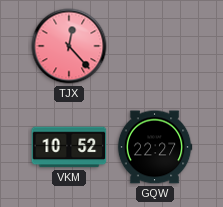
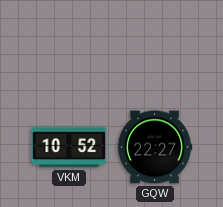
TJX: 12:23 -> none
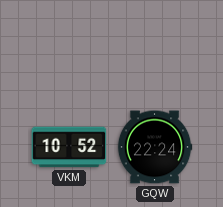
GQW: 22:27 -> 22:24
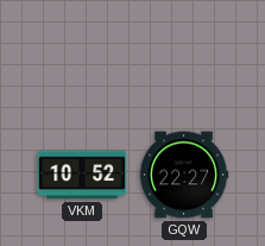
GQW: 22:24 -> 22:27
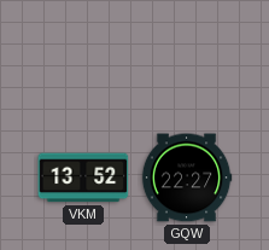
VKM: 10:52 -> 13:52
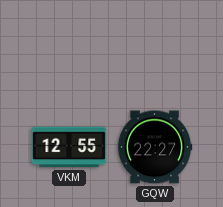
VKM: 13:52 -> 12:55
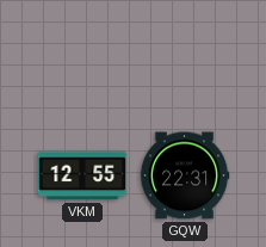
GQW: 22:27 -> 22:31
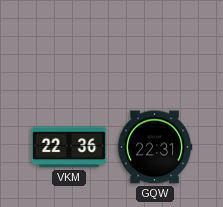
VKM: 12:55 -> 22:36
